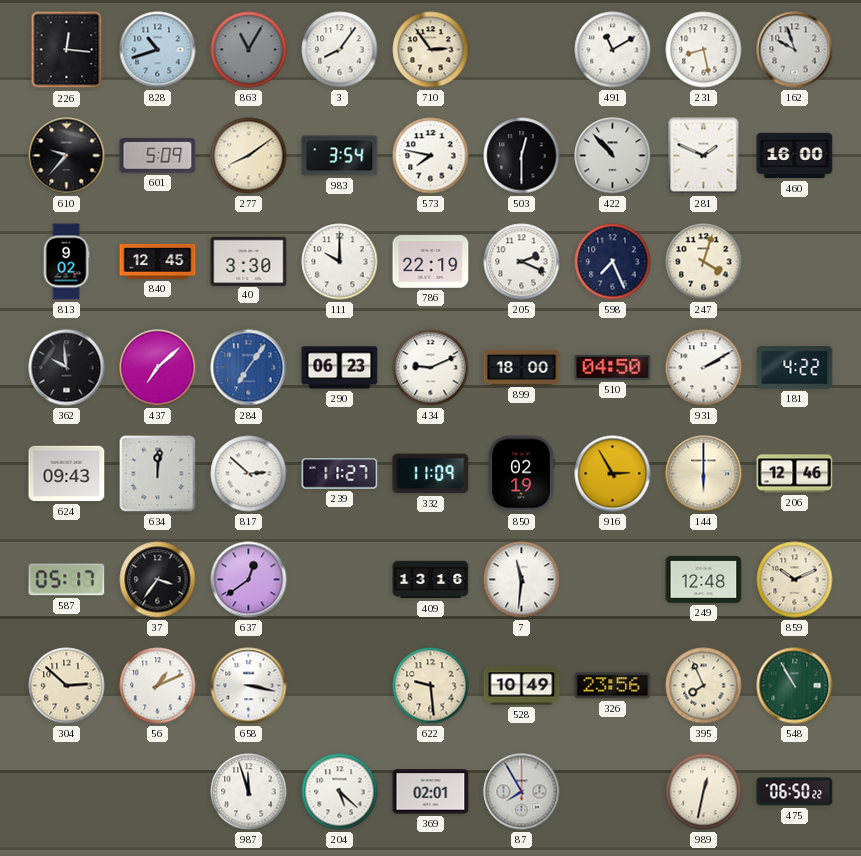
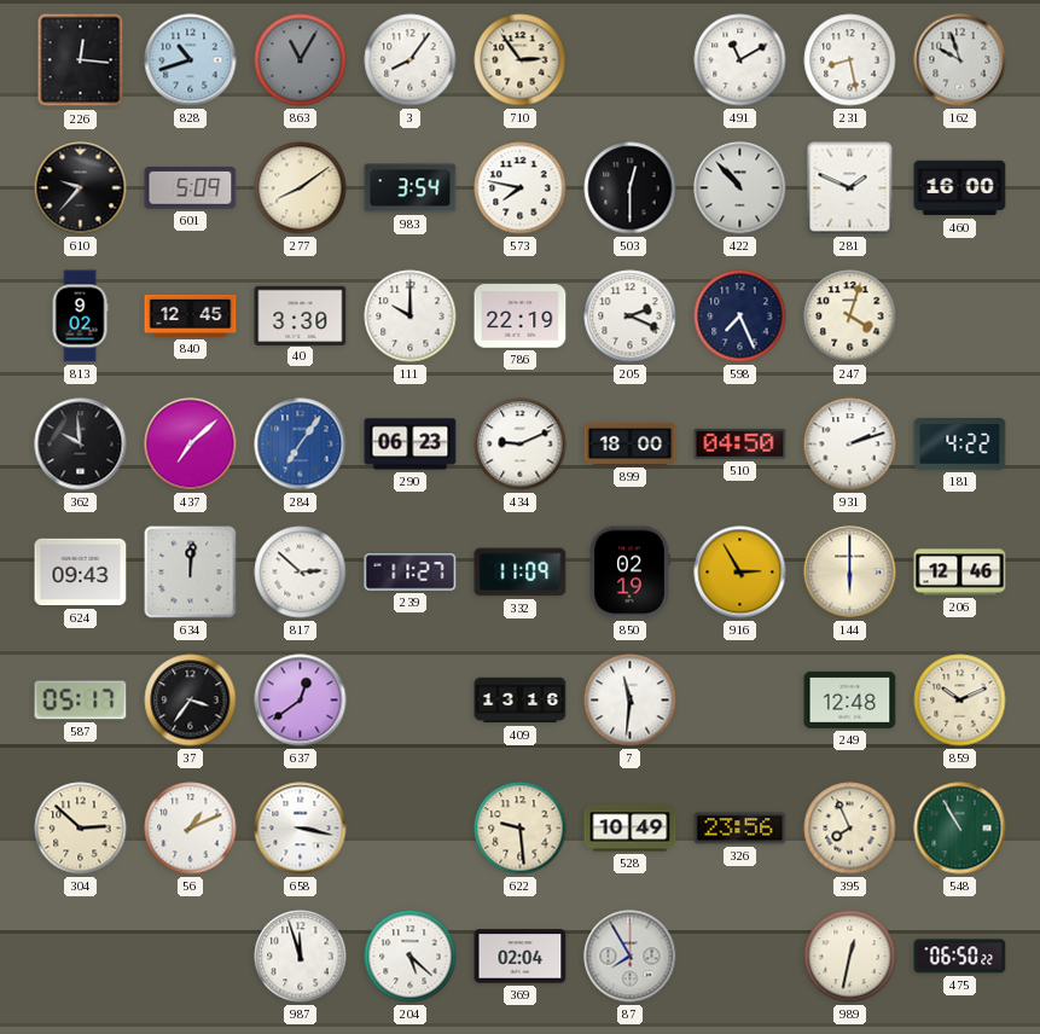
931: 2:10 -> 2:12
369: 02:01 -> 02:04
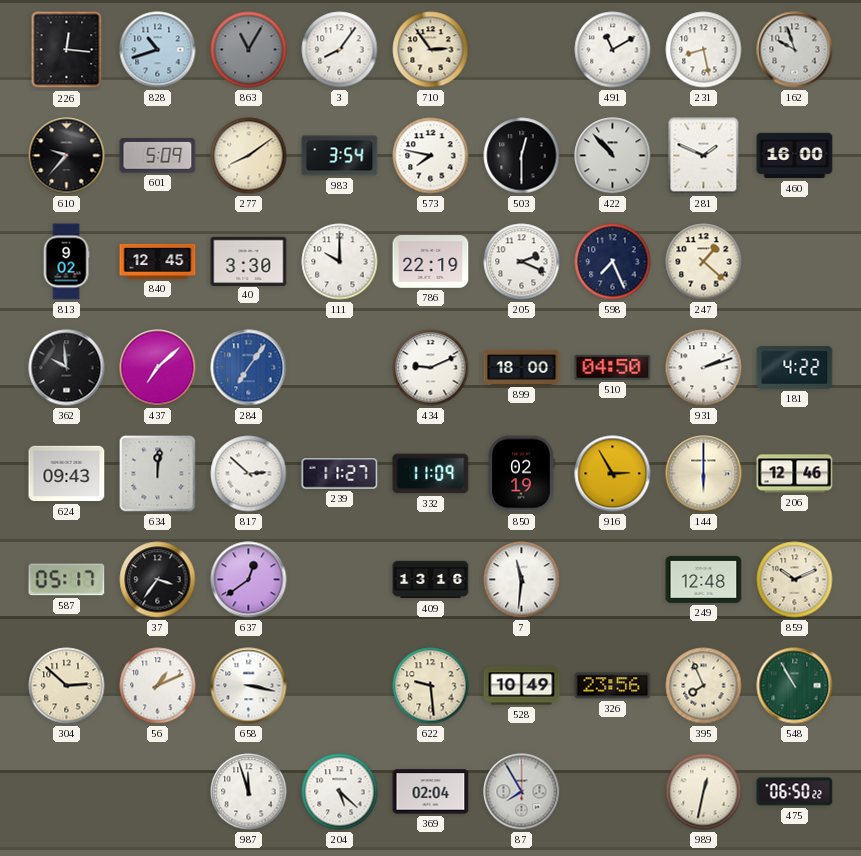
247: 4:03 -> 1:22
290: 06:23 -> none
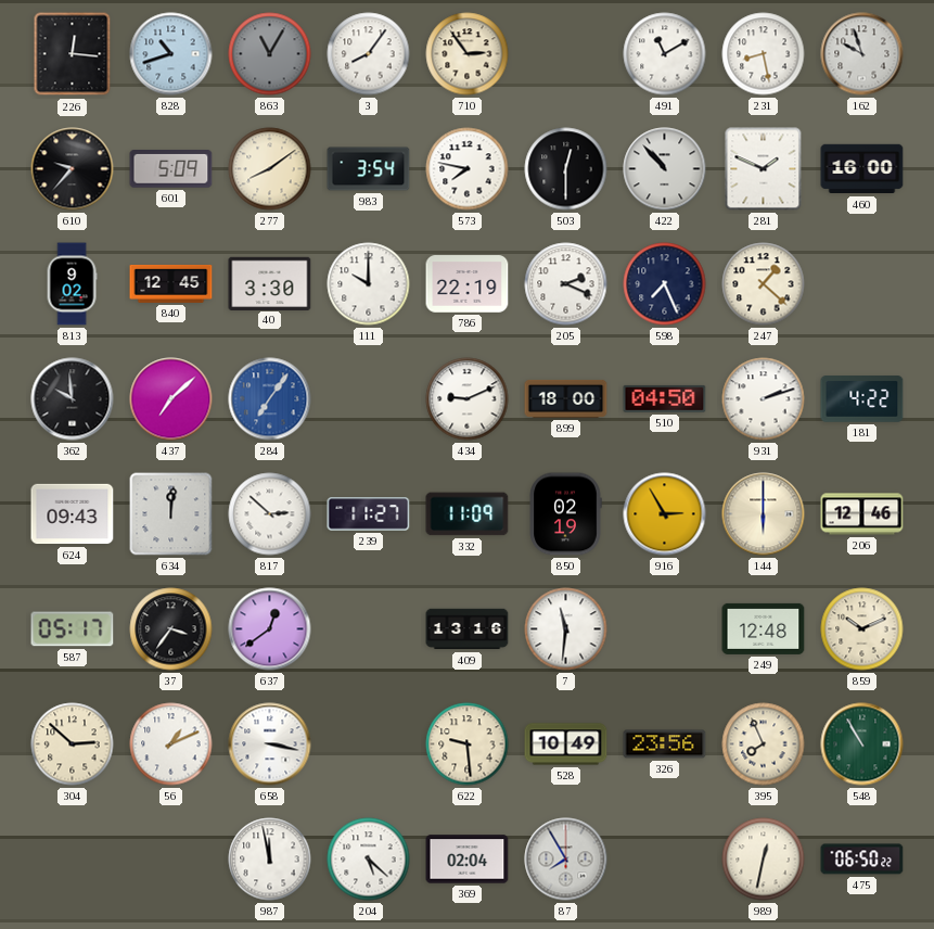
987: 11:57 -> 11:58
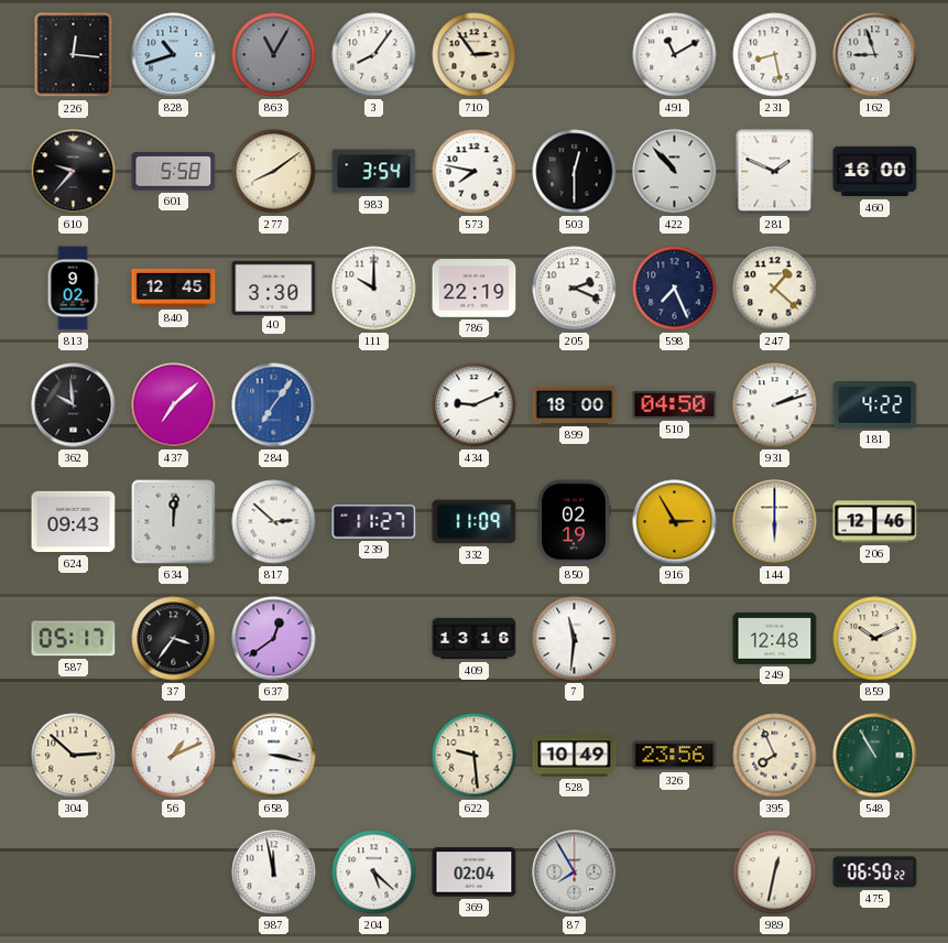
162: 9:57 -> 8:57
601: 5:09 -> 5:58
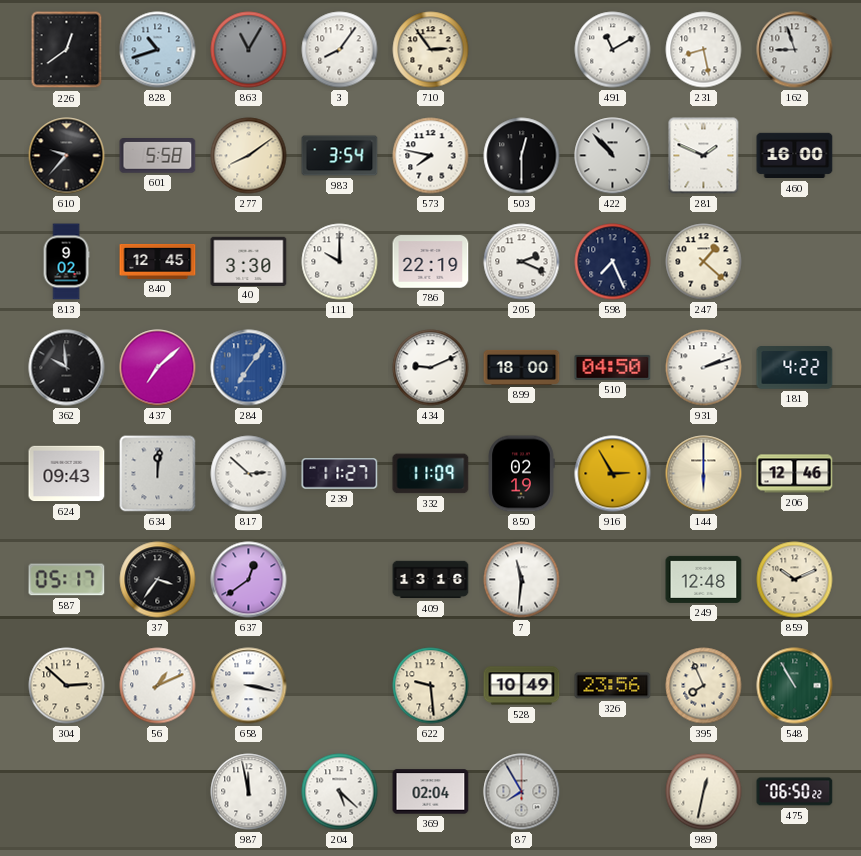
226: 12:16 -> 12:39
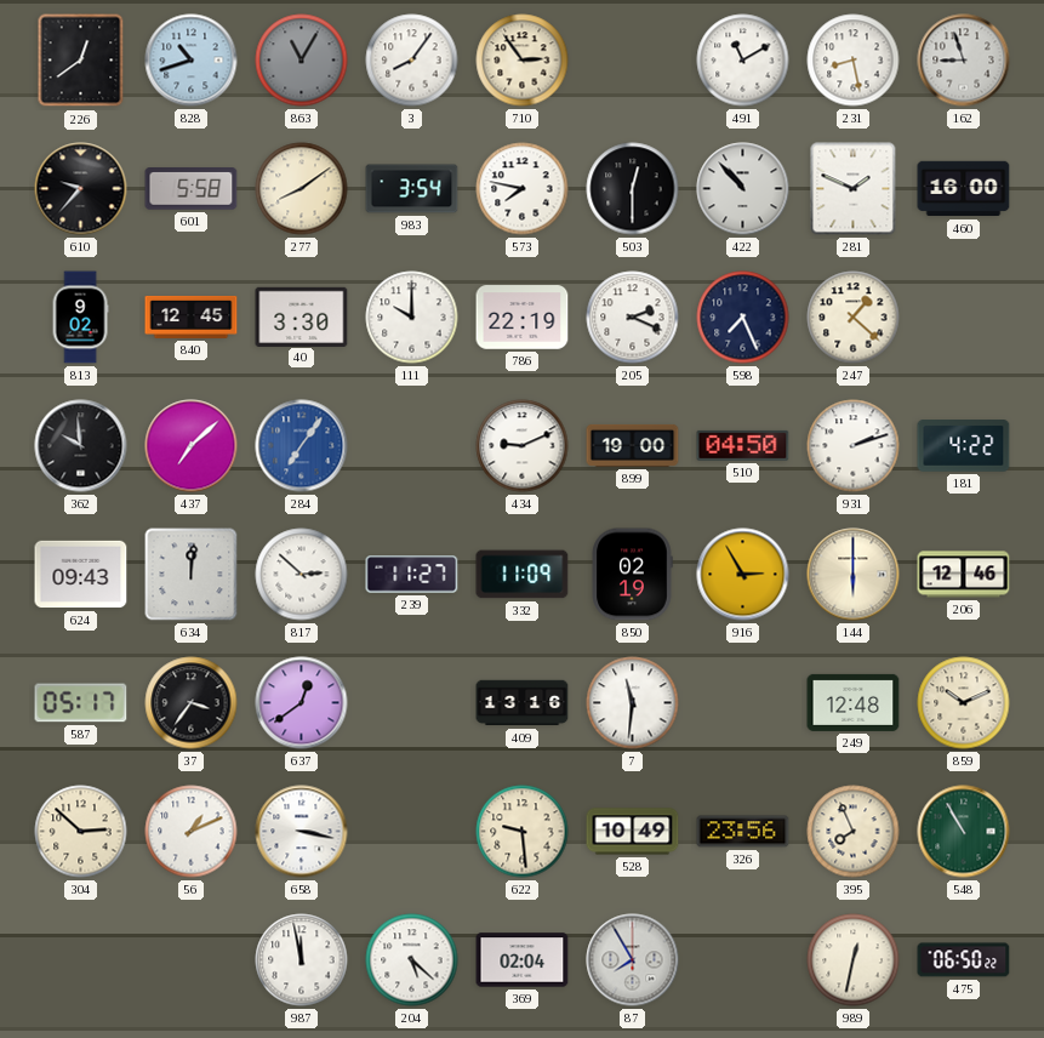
899: 18:00 -> 19:00
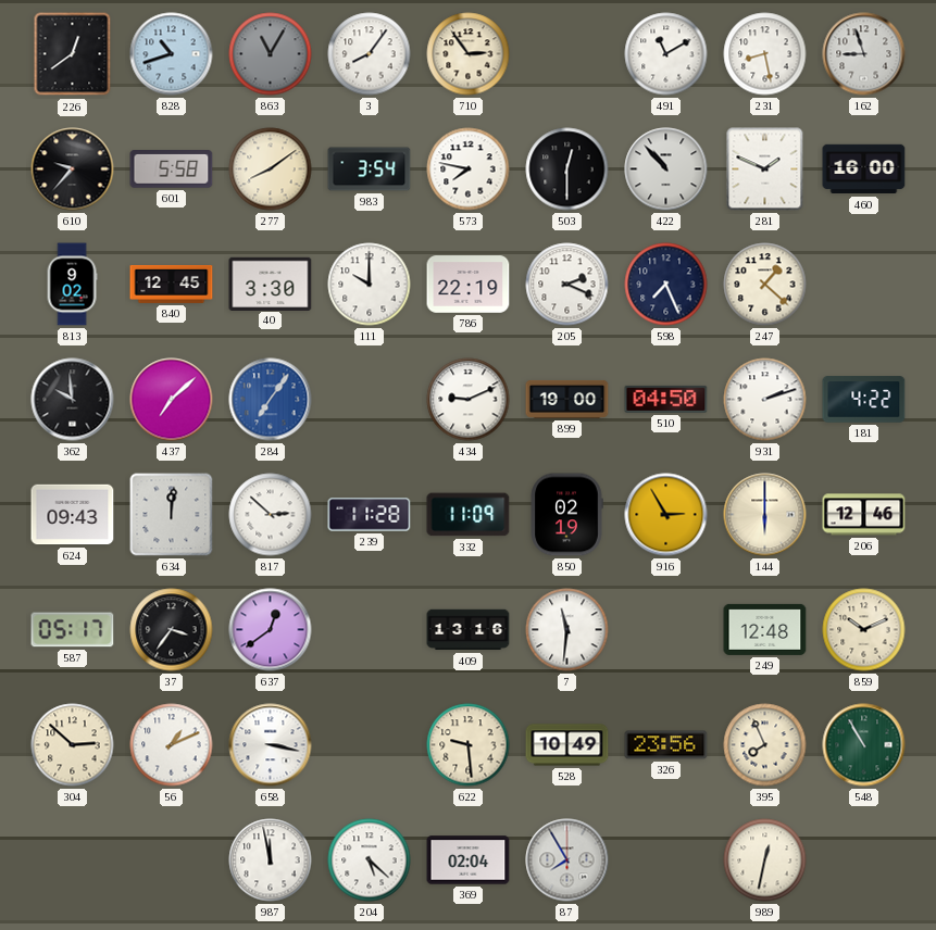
239: 11:27 -> 11:28
475: 06:50 -> none
